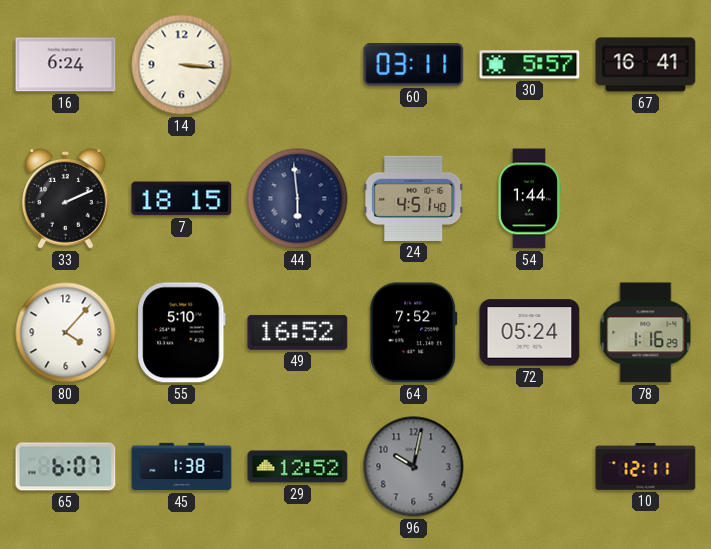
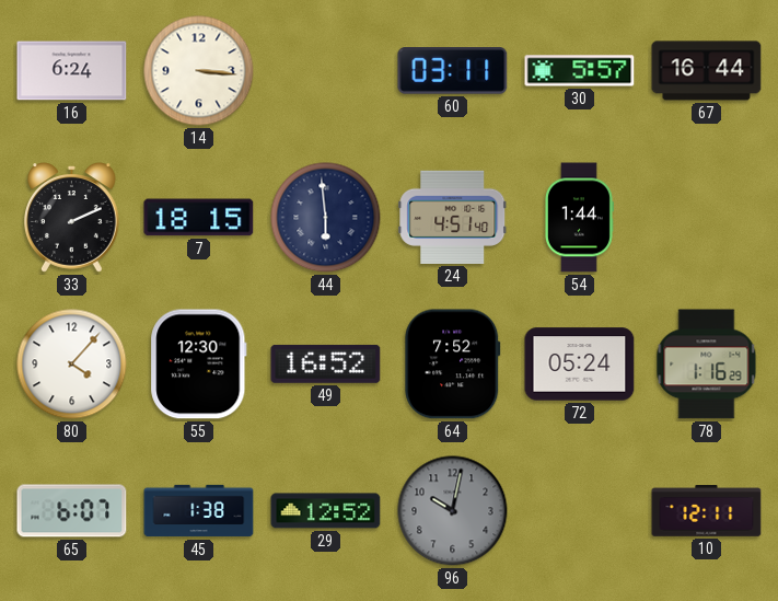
67: 16:41 -> 16:44
55: 5:10 -> 12:30
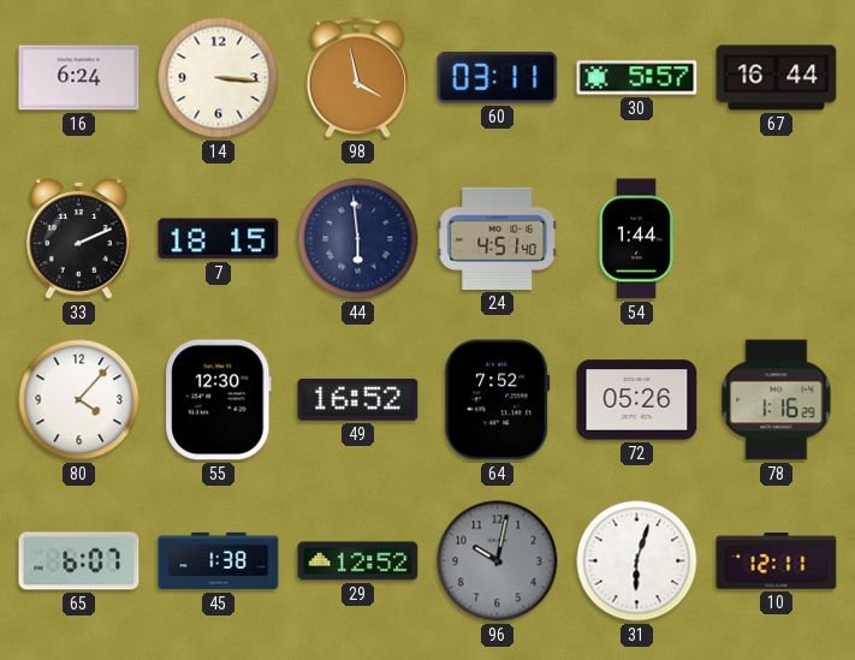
98: none -> 3:58
72: 05:24 -> 05:26
31: none -> 6:03
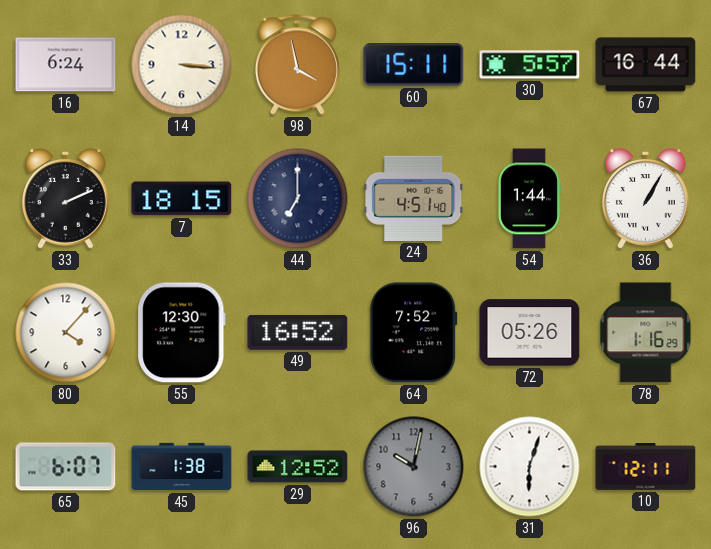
60: 03:11 -> 15:11
44: 5:59 -> 7:00
36: none -> 1:05
